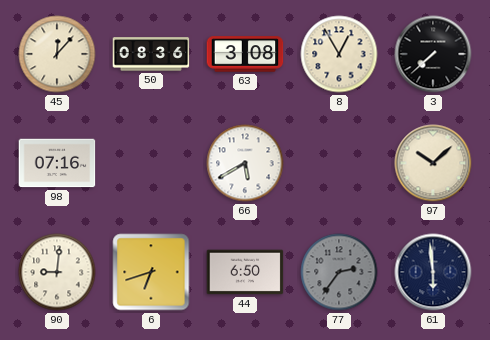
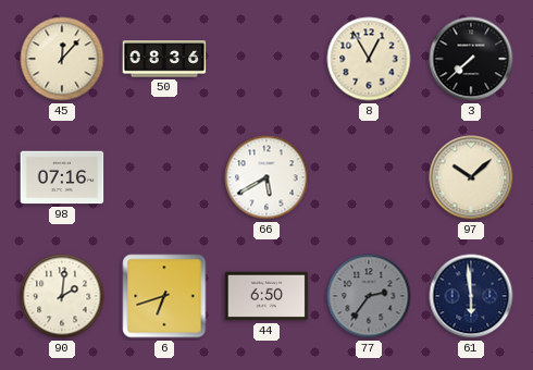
63: 3:08 -> none
90: 9:01 -> 2:01
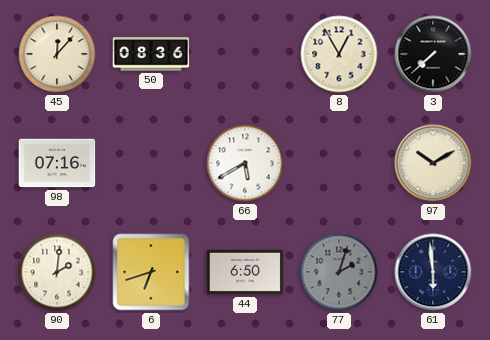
97: 10:08 -> 10:10
77: 2:36 -> 2:03
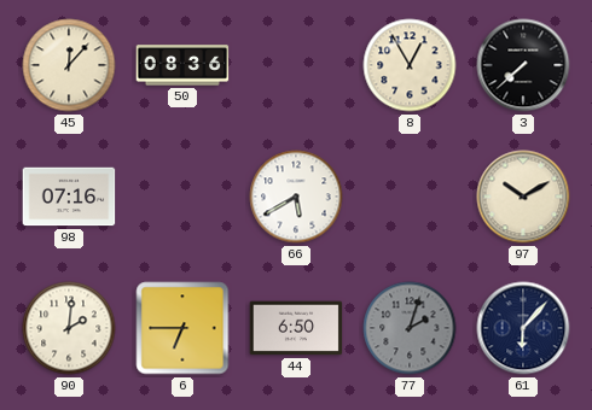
6: 6:42 -> 6:45
61: 5:59 -> 6:07
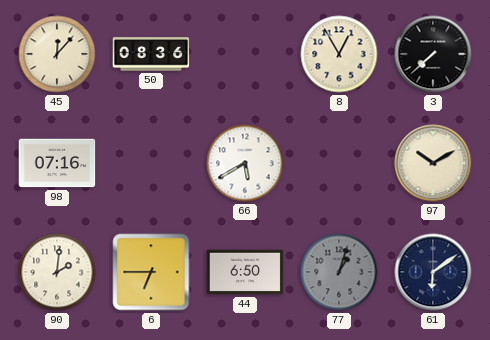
77: 2:03 -> 1:03
61: 6:07 -> 6:09
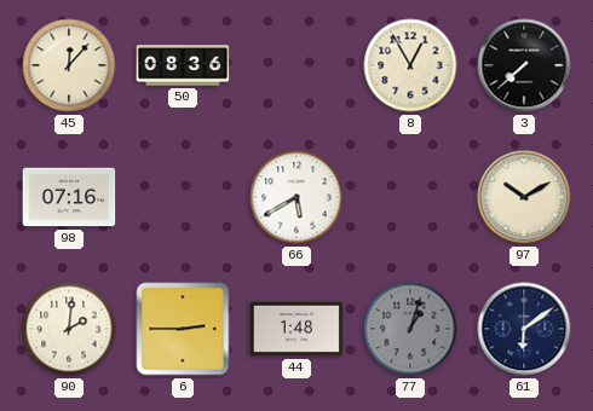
6: 6:45 -> 2:45
44: 6:50 -> 1:48
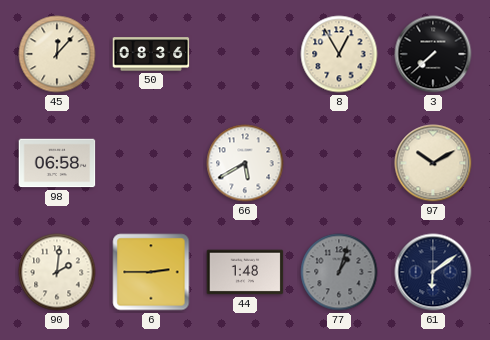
98: 07:16 -> 06:58
